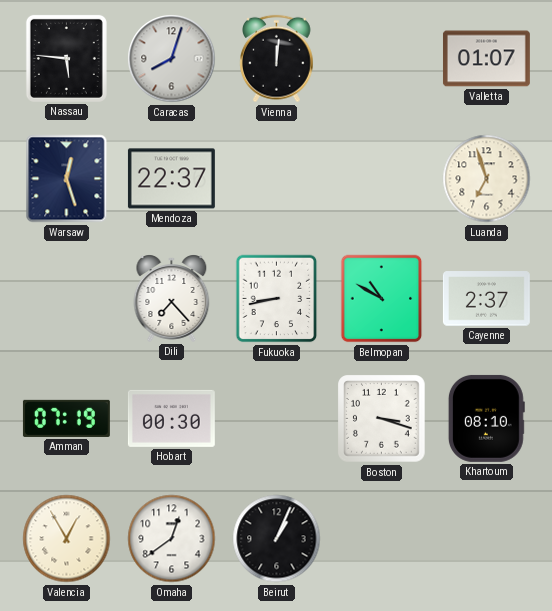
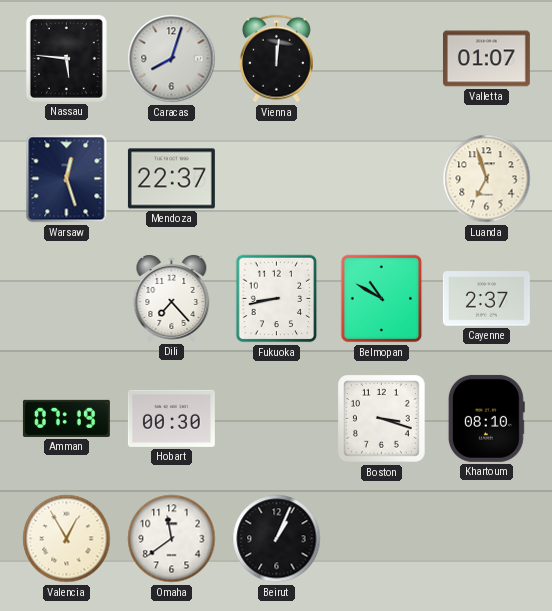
Omaha: 12:39 -> 11:39
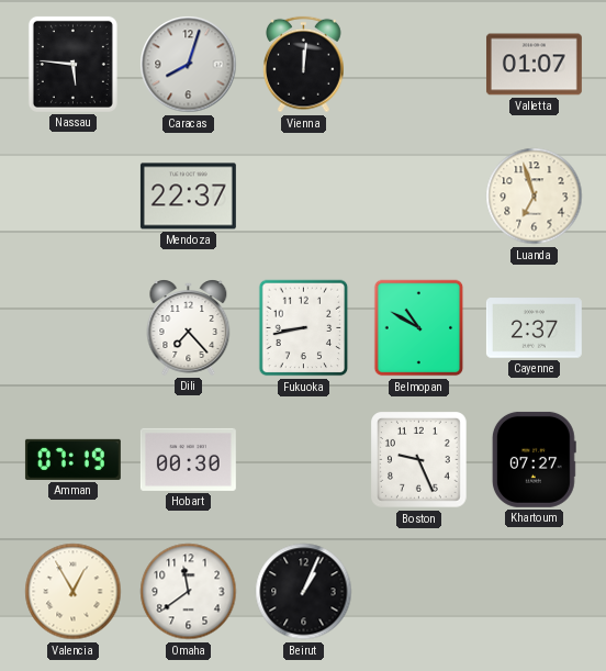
Warsaw: 12:27 -> none
Boston: 3:18 -> 9:26
Khartoum: 08:10 -> 07:27
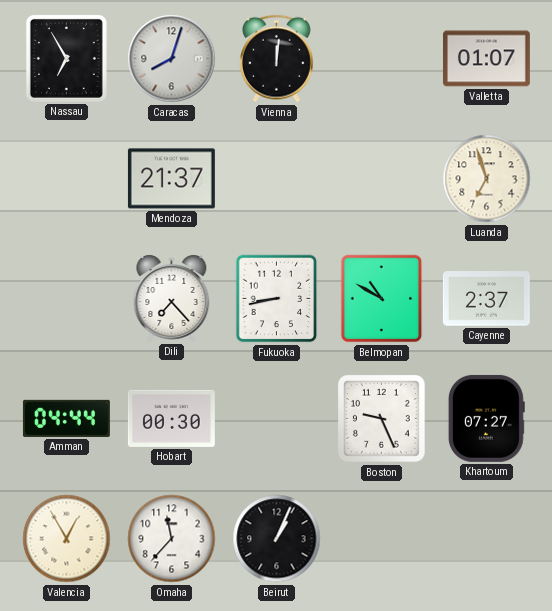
Nassau: 5:46 -> 6:55
Mendoza: 22:37 -> 21:37
Amman: 07:19 -> 04:44
Omaha: 11:39 -> 11:37
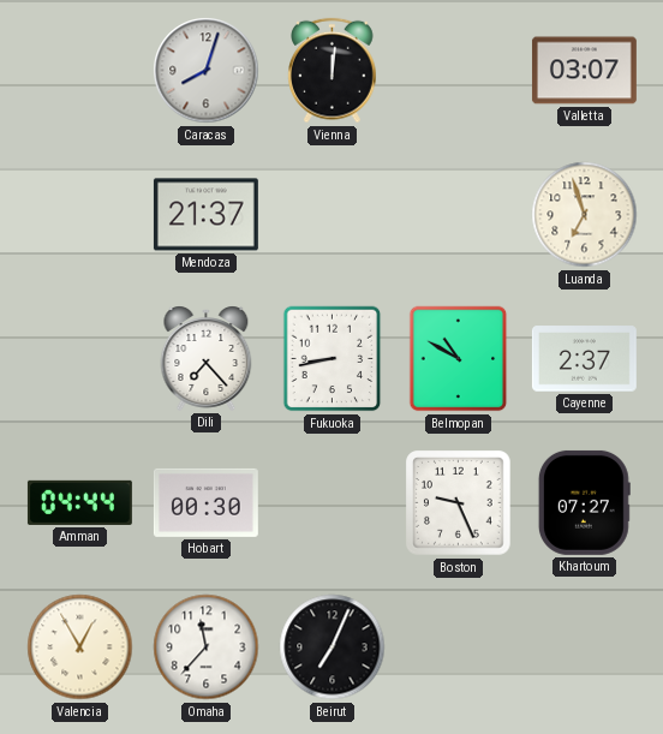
Nassau: 6:55 -> none
Valletta: 01:07 -> 03:07
Beirut: 1:04 -> 7:04
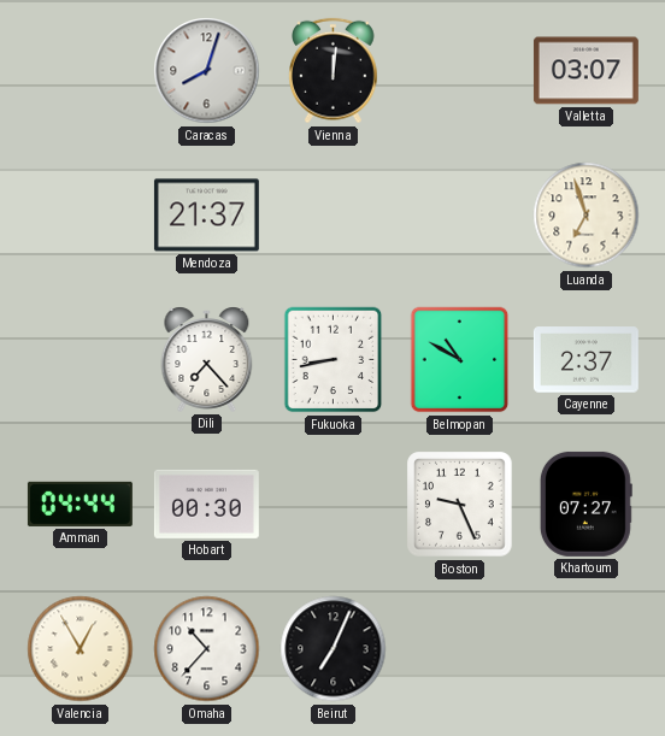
Omaha: 11:37 -> 10:37
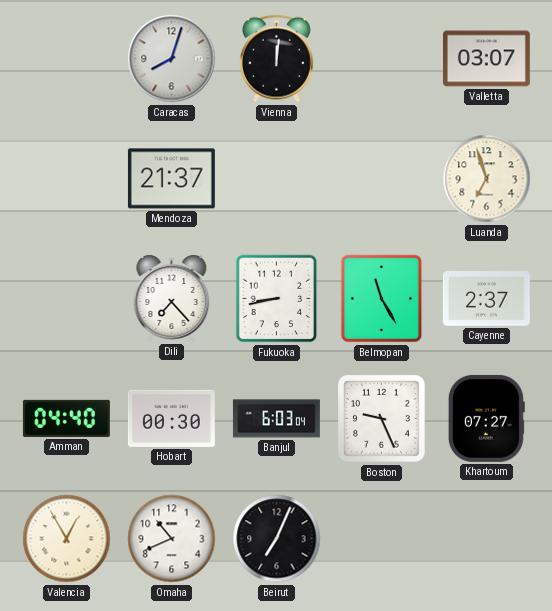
Belmopan: 10:50 -> 11:25
Amman: 04:44 -> 04:40
Banjul: none -> 6:03
Omaha: 10:37 -> 10:41
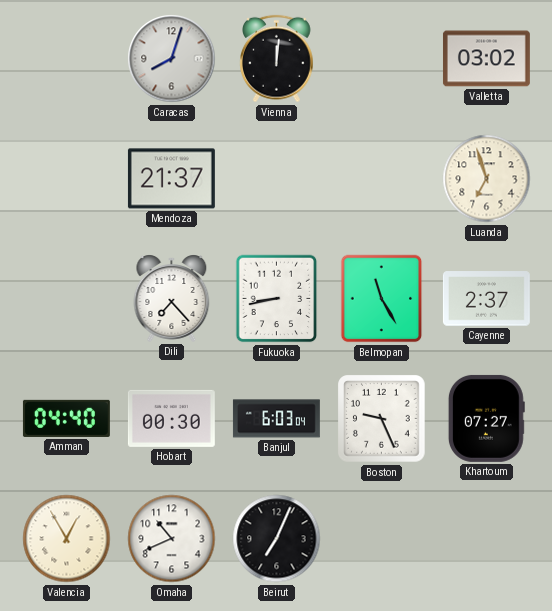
Valletta: 03:07 -> 03:02
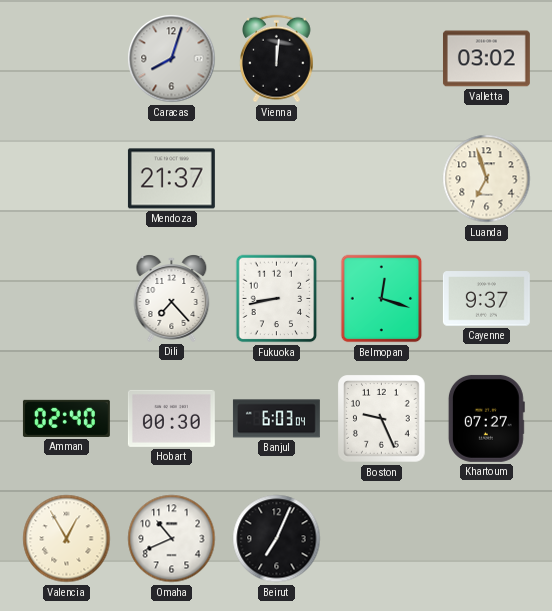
Belmopan: 11:25 -> 12:18
Cayenne: 2:37 -> 9:37
Amman: 04:40 -> 02:40
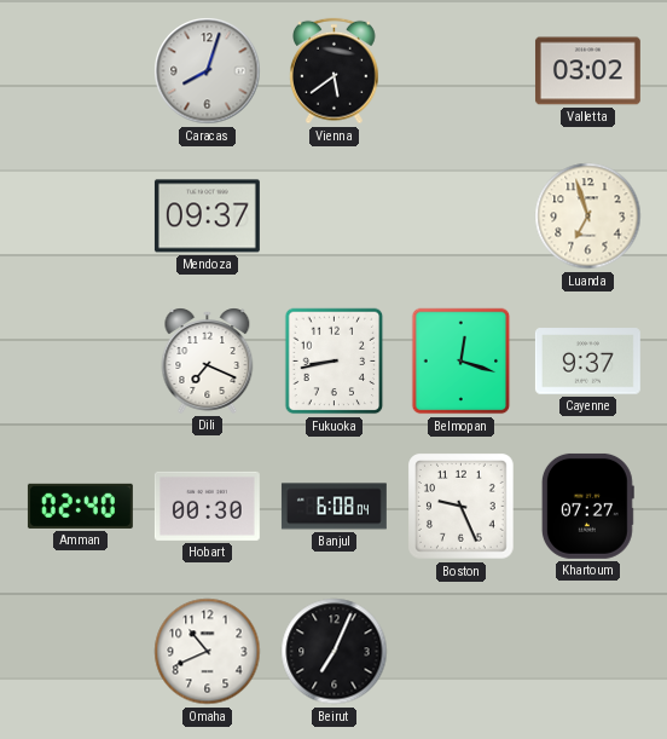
Vienna: 12:01 -> 5:39
Mendoza: 21:37 -> 09:37
Dili: 7:23 -> 7:19
Banjul: 6:03 -> 6:08
Valencia: 12:55 -> none
